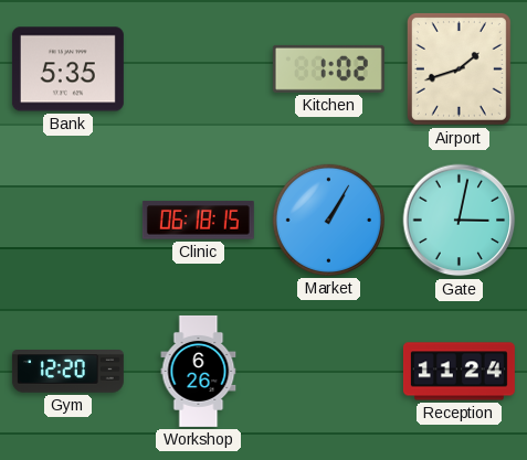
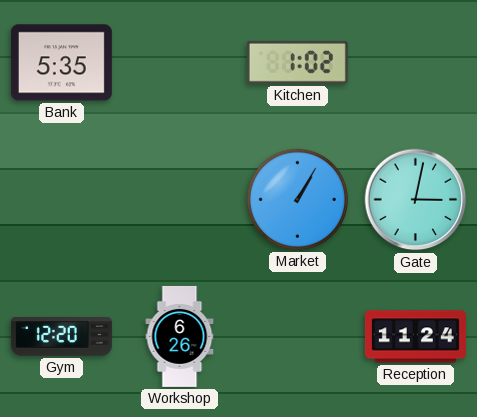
Airport: 1:42 -> none
Clinic: 06:18 -> none
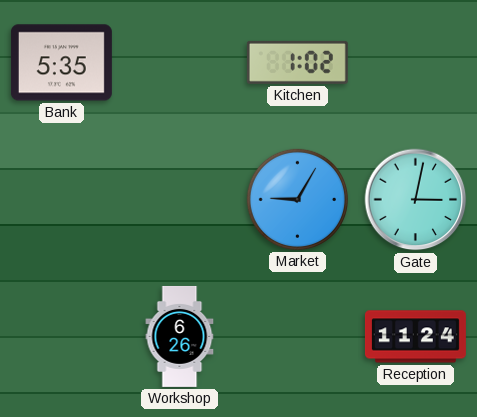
Market: 1:05 -> 9:05
Gym: 12:20 -> none
